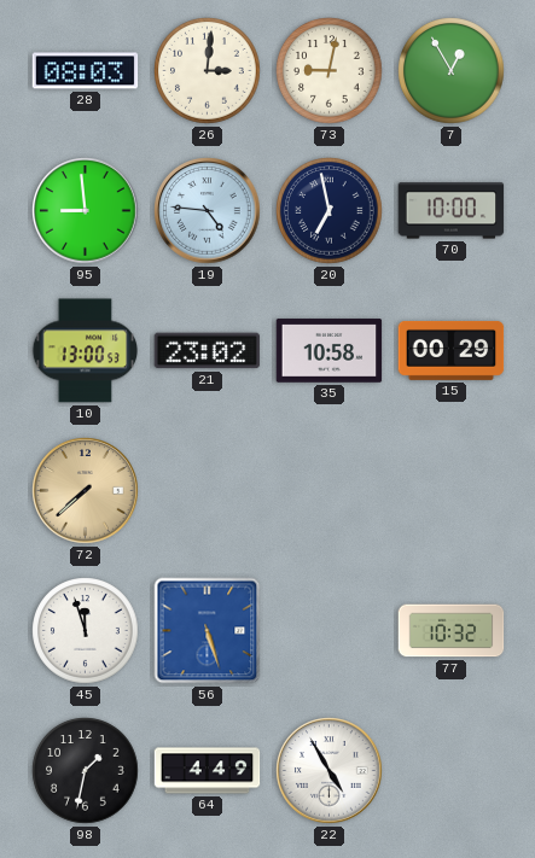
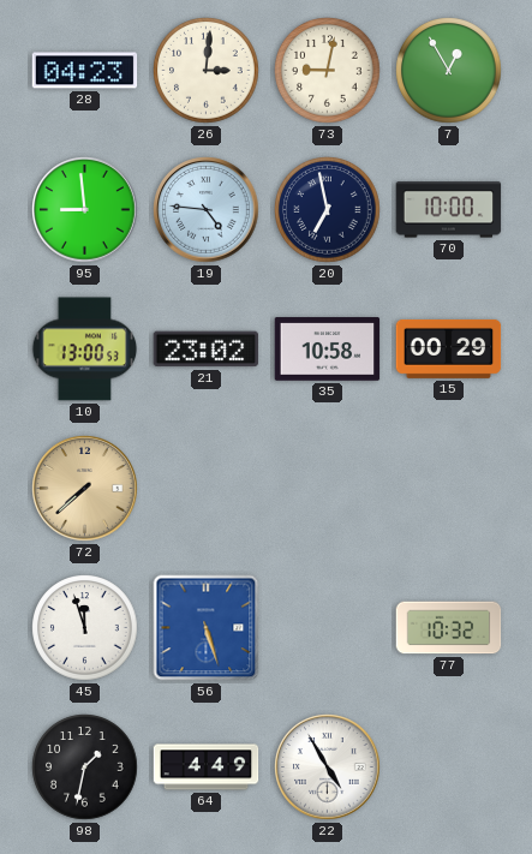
28: 08:03 -> 04:23
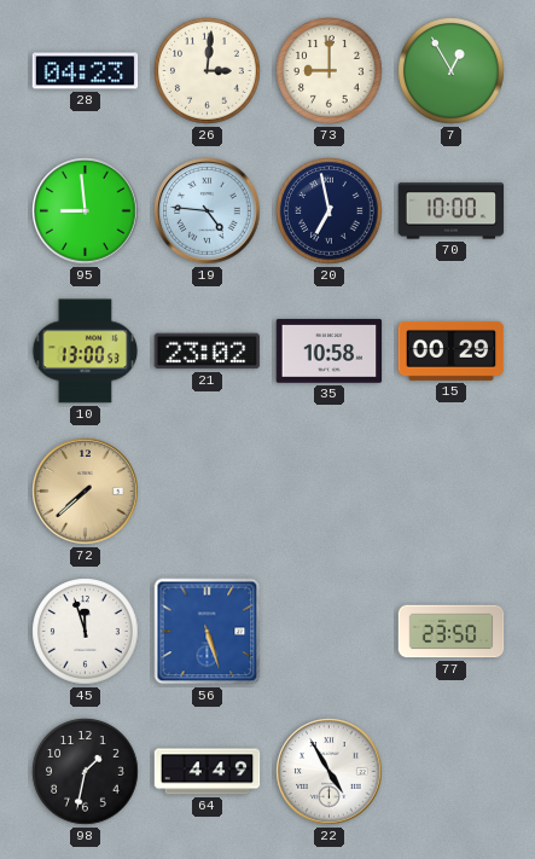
73: 9:02 -> 9:00
77: 10:32 -> 23:50
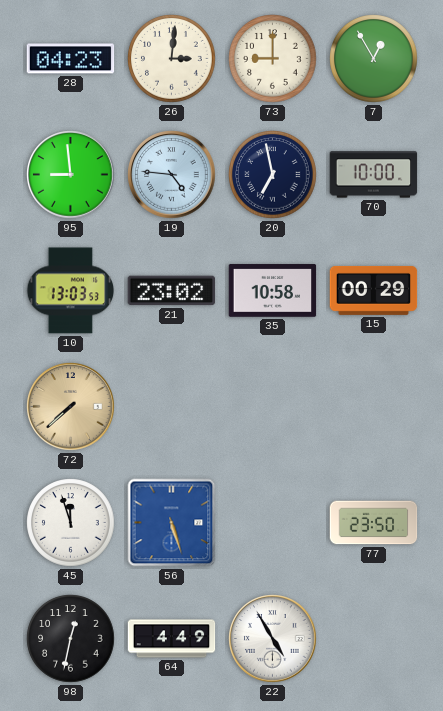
10: 13:00 -> 13:03
98: 1:32 -> 12:32
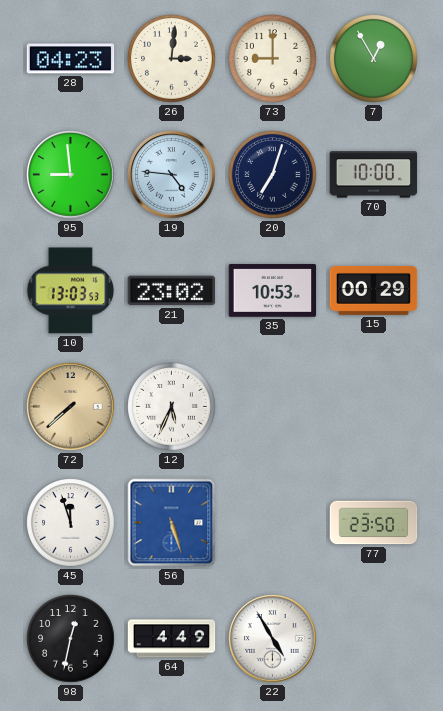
20: 6:58 -> 7:03
35: 10:58 -> 10:53
12: none -> 5:34
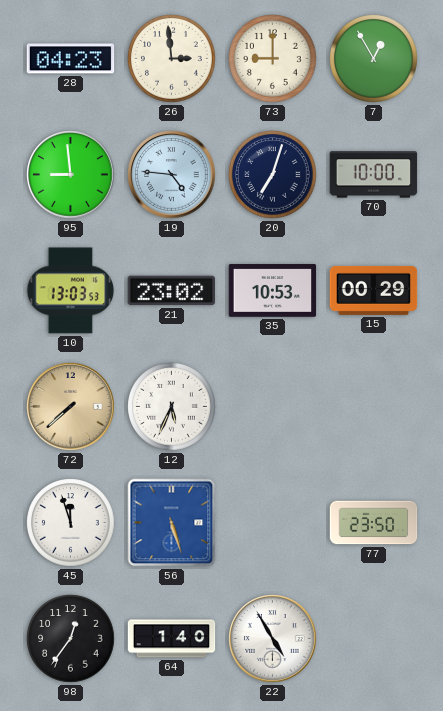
26: 3:01 -> 2:59
98: 12:32 -> 12:36
64: 4:49 -> 1:40
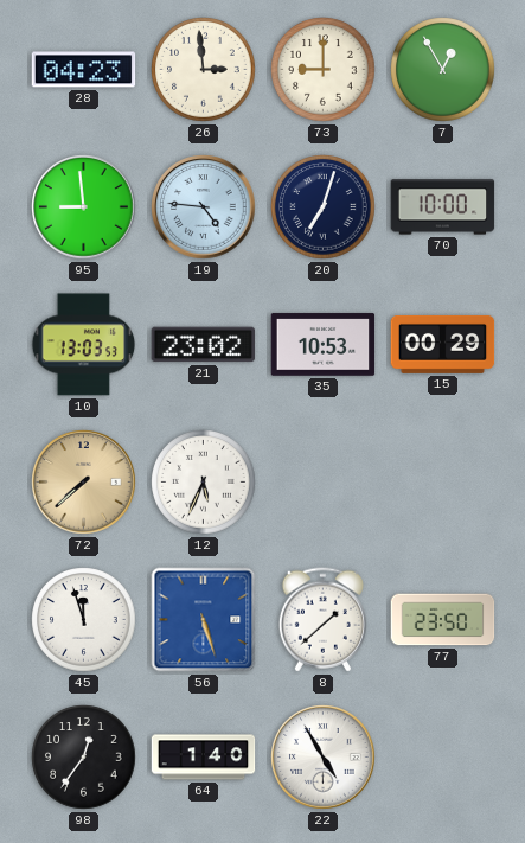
8: none -> 1:38
